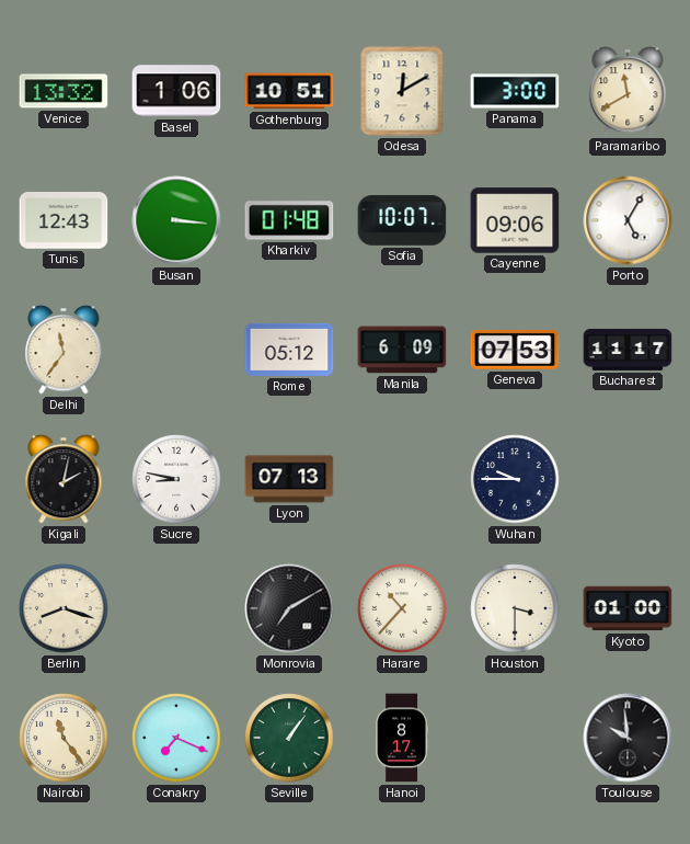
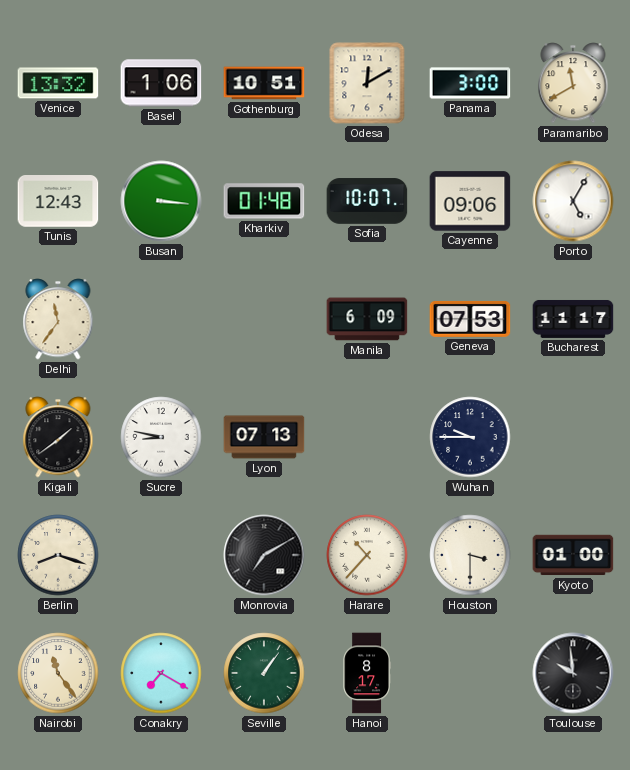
Rome: 05:12 -> none
Kigali: 2:02 -> 1:39
Conakry: 7:19 -> 7:20
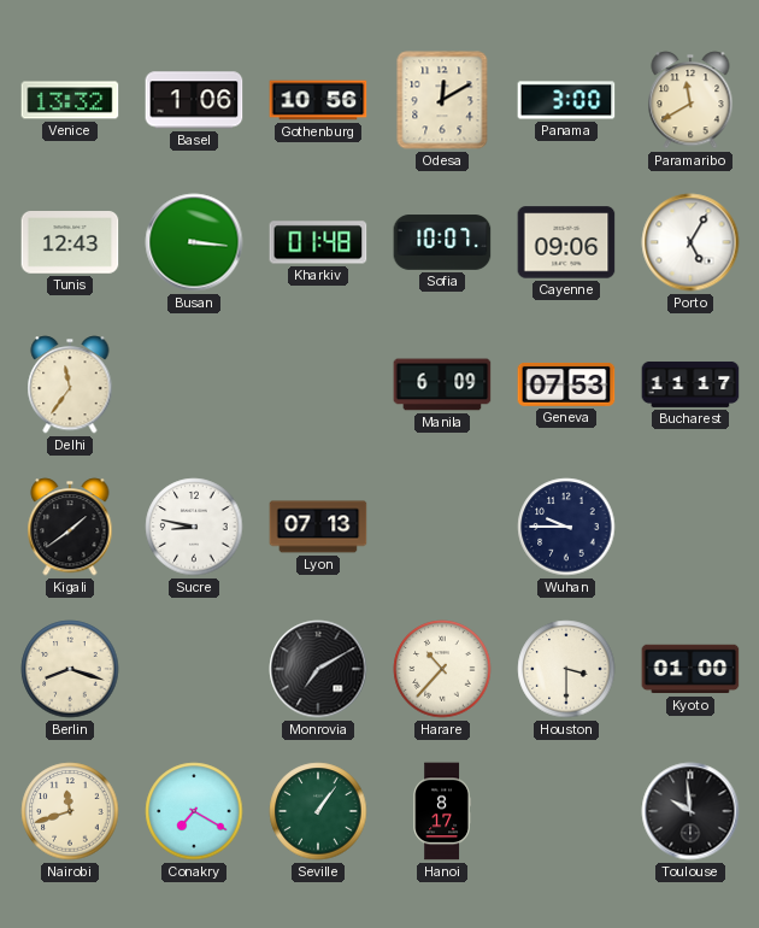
Gothenburg: 10:51 -> 10:56
Nairobi: 11:24 -> 11:42
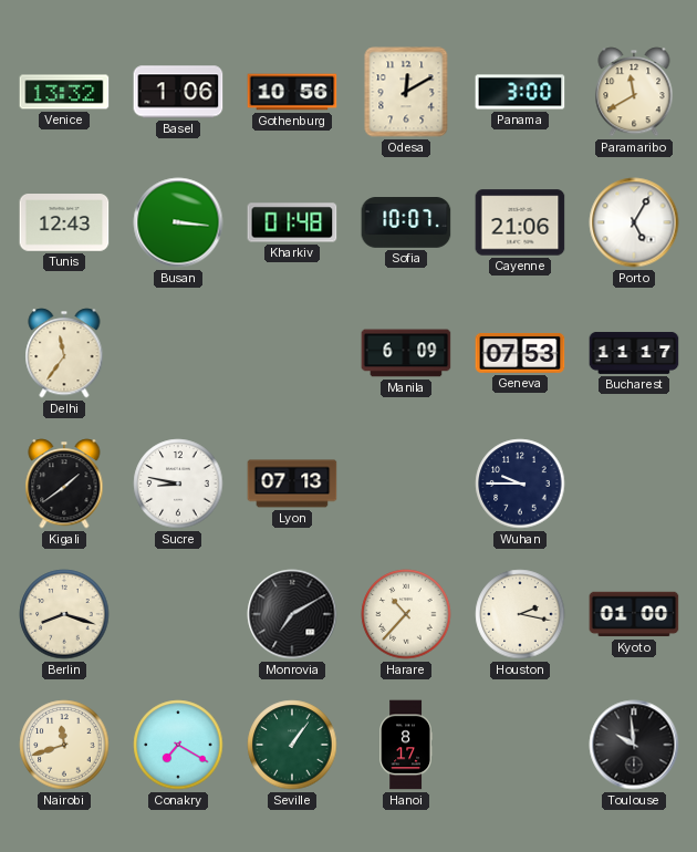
Cayenne: 09:06 -> 21:06
Houston: 3:30 -> 2:17
